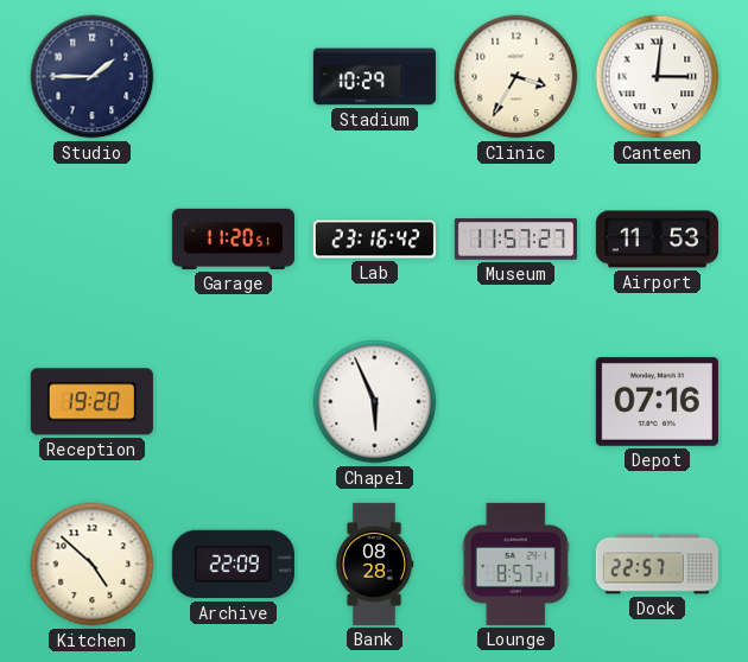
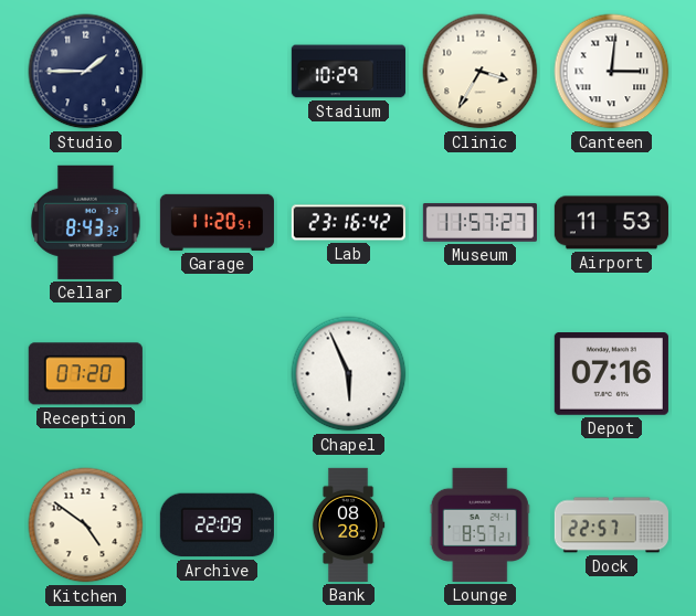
Cellar: none -> 8:43
Reception: 19:20 -> 07:20
Kitchen: 4:52 -> 4:51
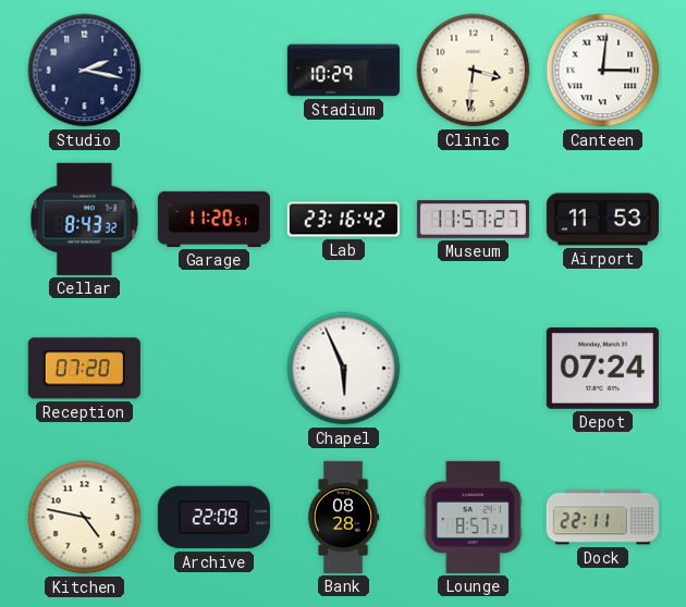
Studio: 1:45 -> 2:17
Clinic: 3:35 -> 3:31
Depot: 07:16 -> 07:24
Kitchen: 4:51 -> 4:47
Dock: 22:57 -> 22:11
